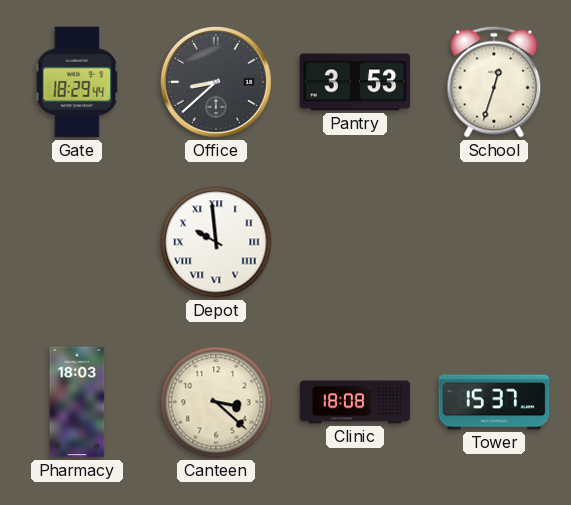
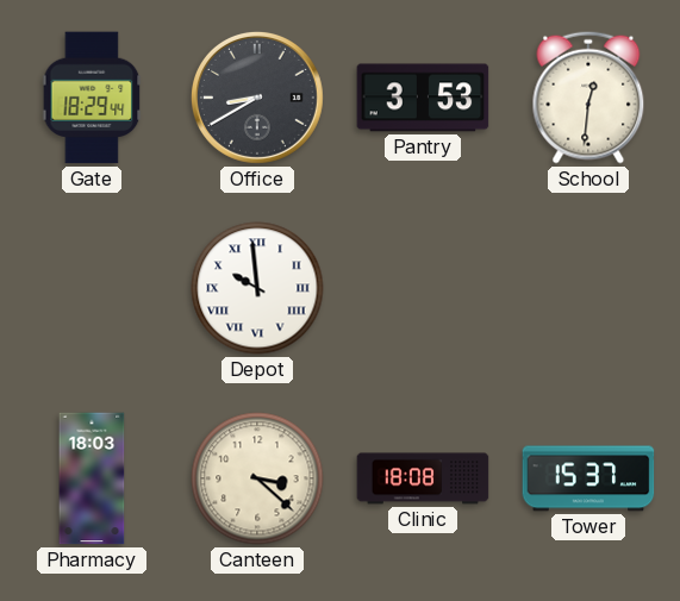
Office: 8:38 -> 8:40
School: 12:33 -> 12:31
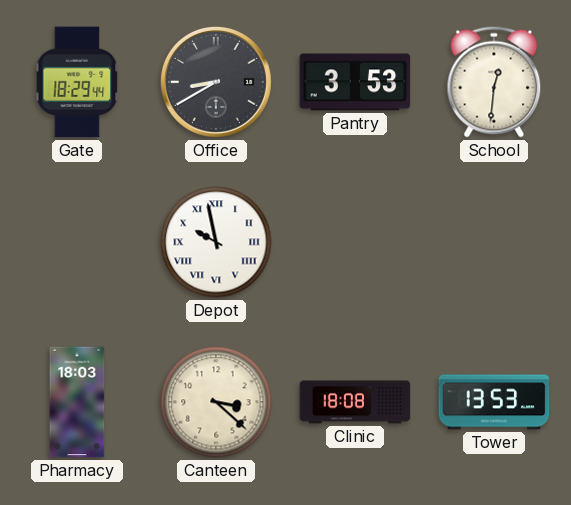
Depot: 9:59 -> 9:58
Tower: 15:37 -> 13:53
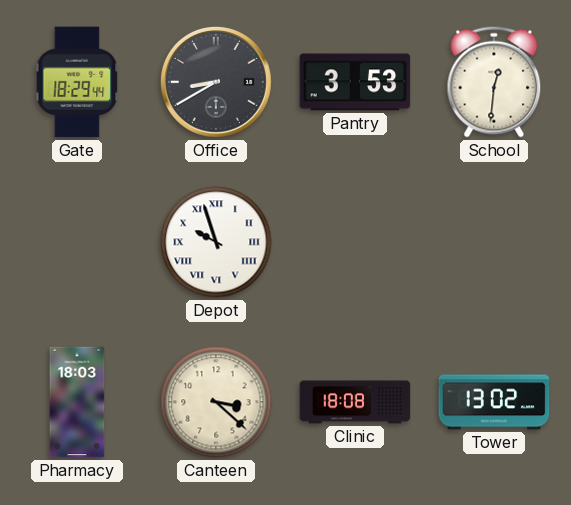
Depot: 9:58 -> 9:57
Tower: 13:53 -> 13:02
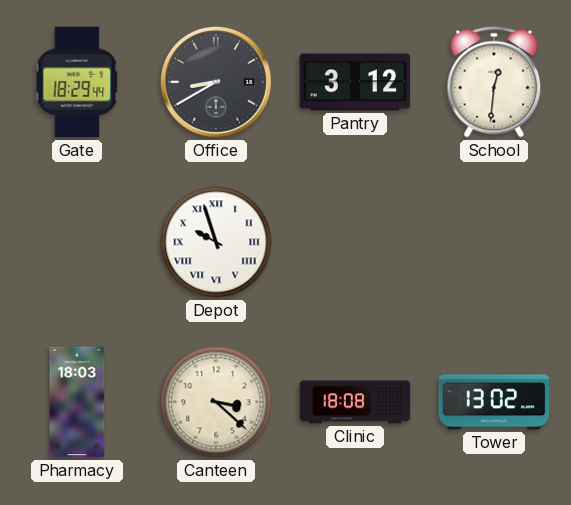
Pantry: 3:53 -> 3:12
